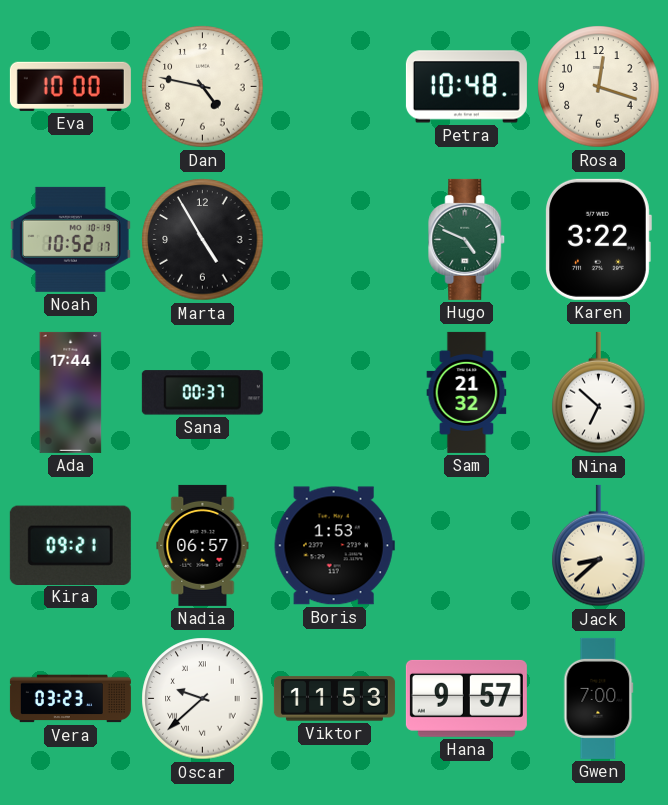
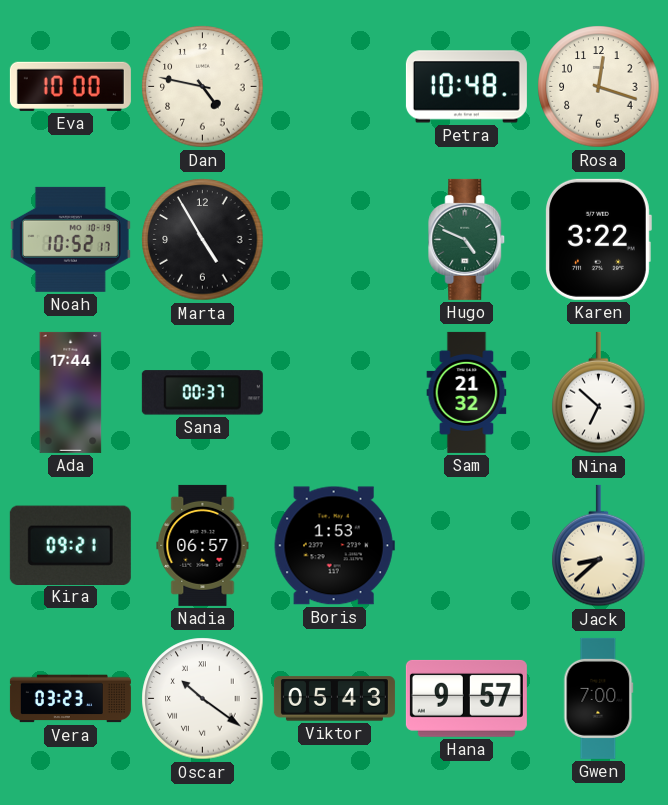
Oscar: 9:38 -> 10:21
Viktor: 11:53 -> 05:43
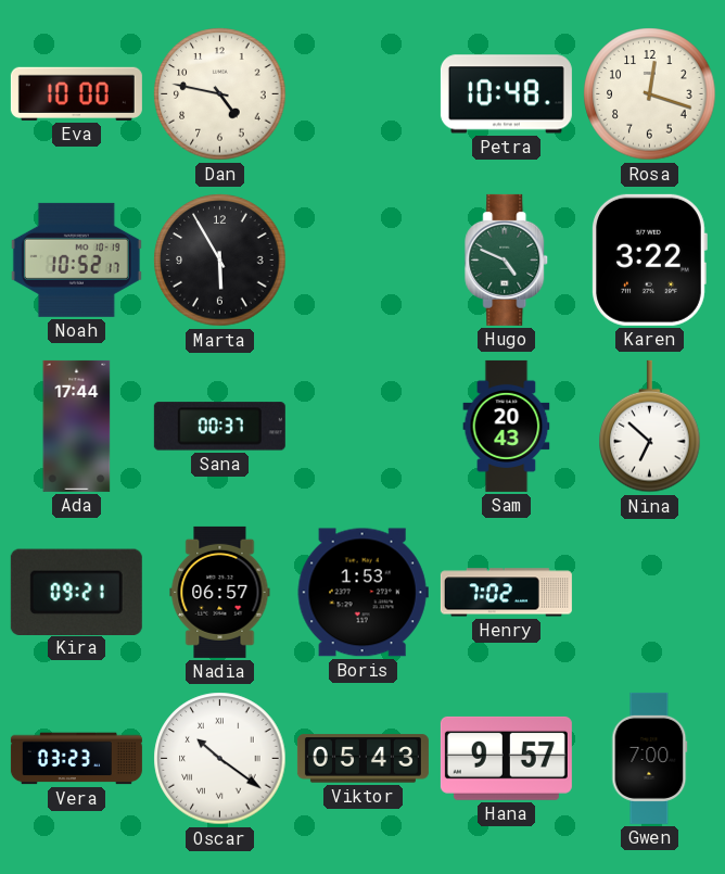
Marta: 4:55 -> 5:55
Sam: 21:32 -> 20:43
Henry: none -> 7:02
Jack: 8:38 -> none
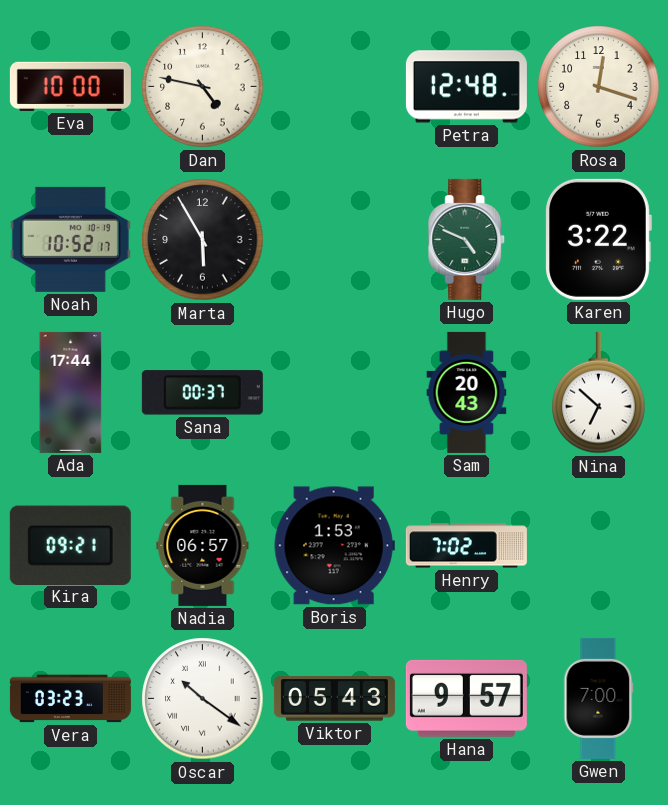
Petra: 10:48 -> 12:48
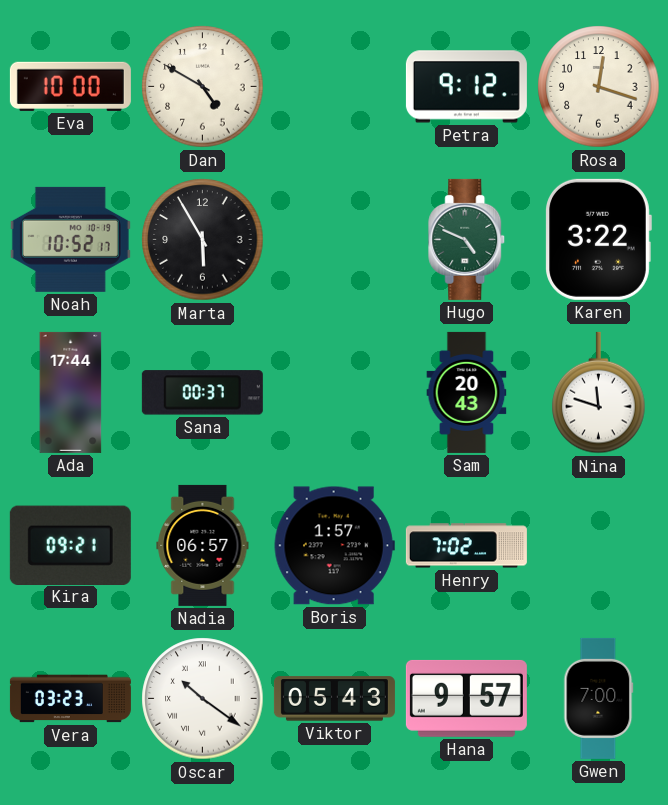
Dan: 4:47 -> 4:50
Petra: 12:48 -> 9:12
Nina: 6:52 -> 11:48
Boris: 1:53 -> 1:57
